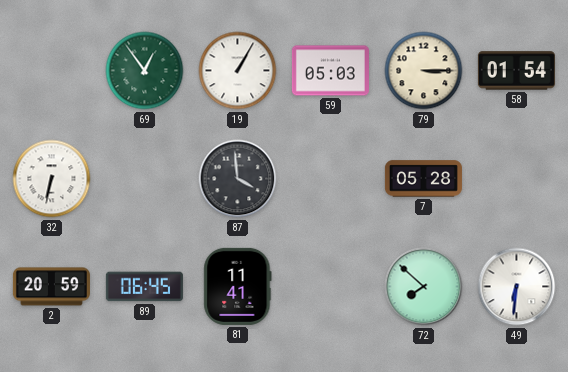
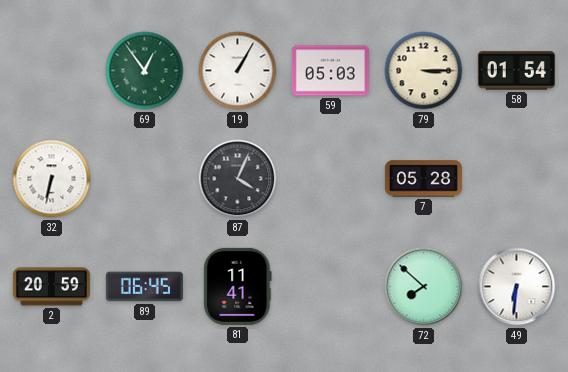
87: 3:59 -> 4:04
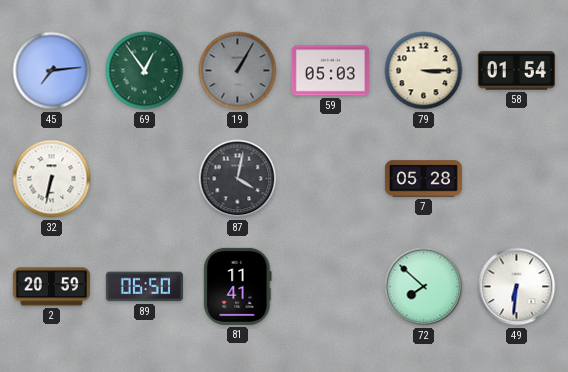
45: none -> 7:14
19 dial: white -> grey
87: 4:04 -> 4:02
89: 06:45 -> 06:50
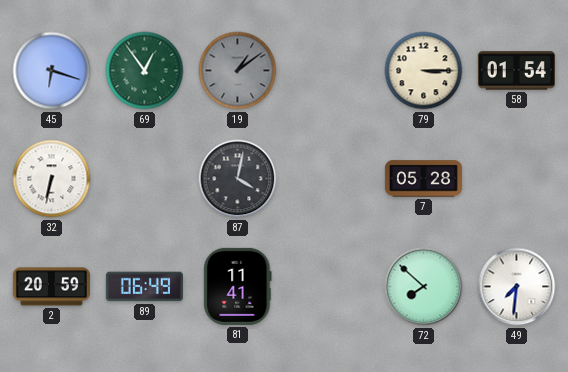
45: 7:14 -> 6:18
19: 1:05 -> 1:09
59: 05:03 -> none
89: 06:50 -> 06:49
49: 6:31 -> 7:31
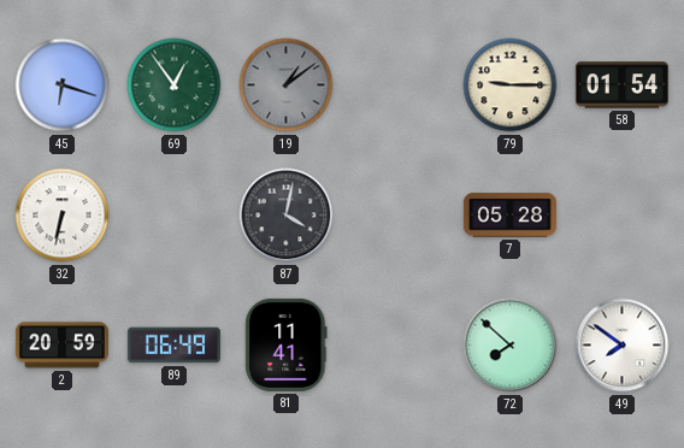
79: 3:15 -> 9:15
49: 7:31 -> 7:51
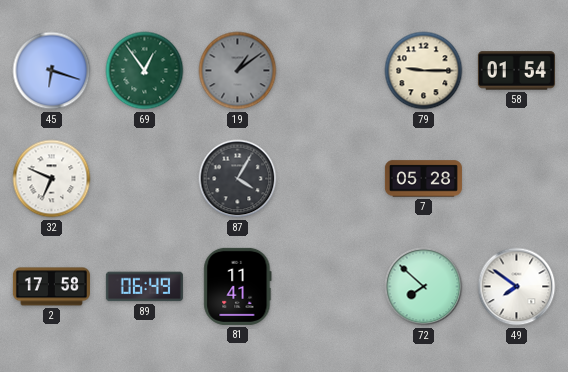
32: 6:32 -> 6:49
87: 4:02 -> 4:05
2: 20:59 -> 17:58
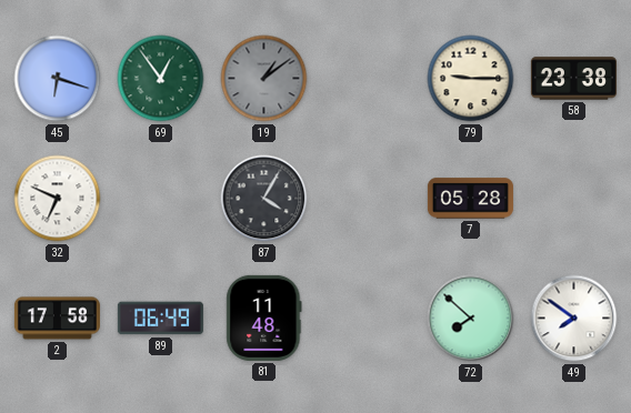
58: 01:54 -> 23:38
81: 11:41 -> 11:48
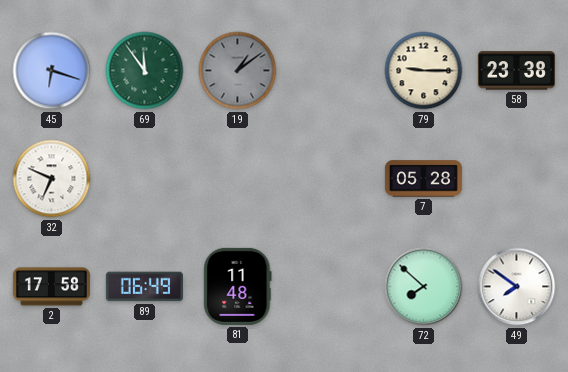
69: 12:54 -> 11:54
87: 4:05 -> none
